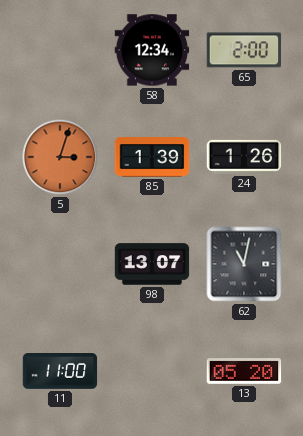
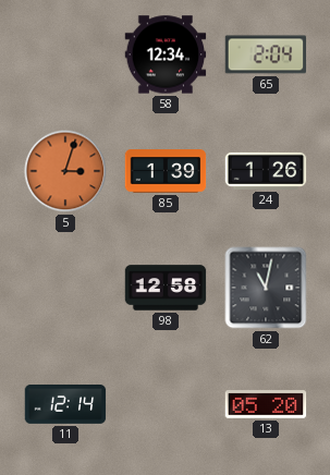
65: 2:00 -> 2:04
98: 13:07 -> 12:58
11: 11:00 -> 12:14
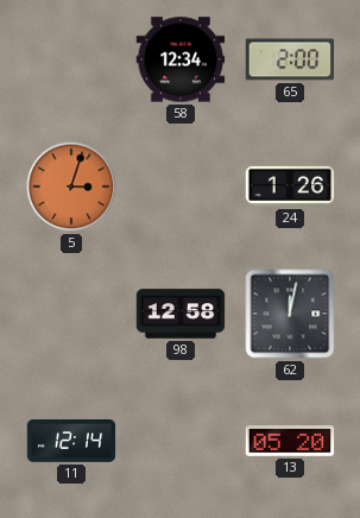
65: 2:04 -> 2:00
85: 1:39 -> none
62: 11:02 -> 12:02
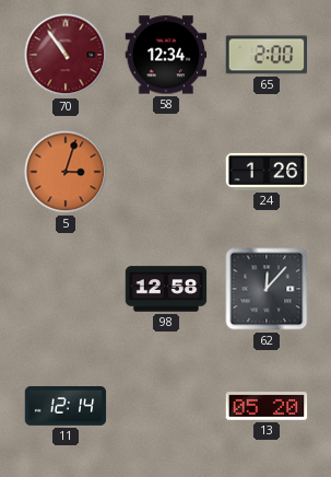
70: none -> 10:54
62: 12:02 -> 12:07
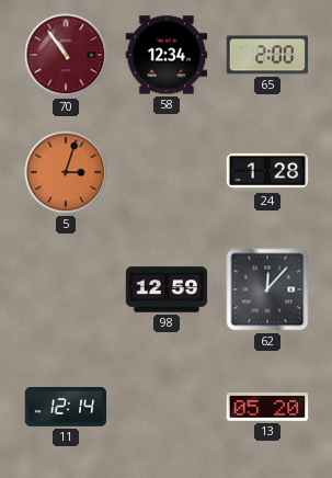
24: 1:26 -> 1:28
98: 12:58 -> 12:59
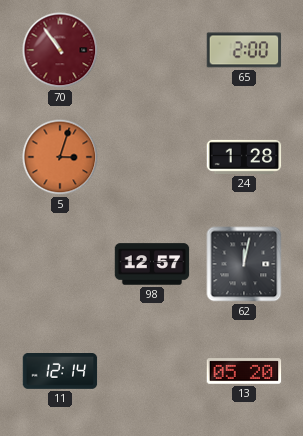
58: 12:34 -> none
98: 12:59 -> 12:57
62: 12:07 -> 12:02
